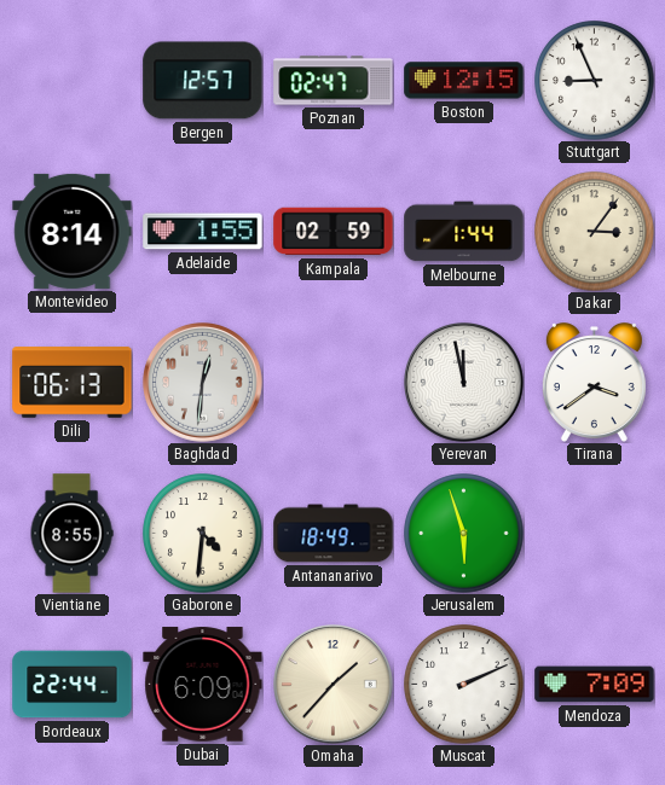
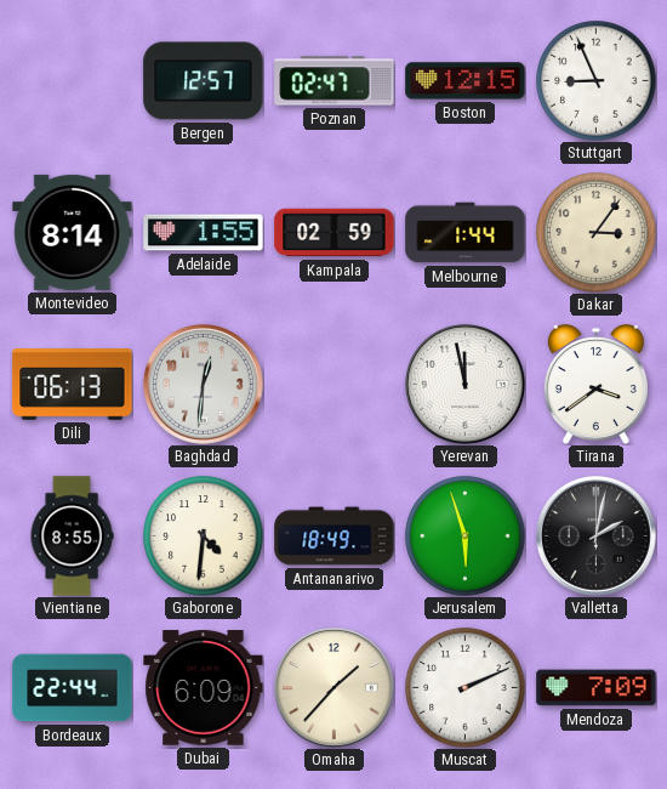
Valletta: none -> 2:02
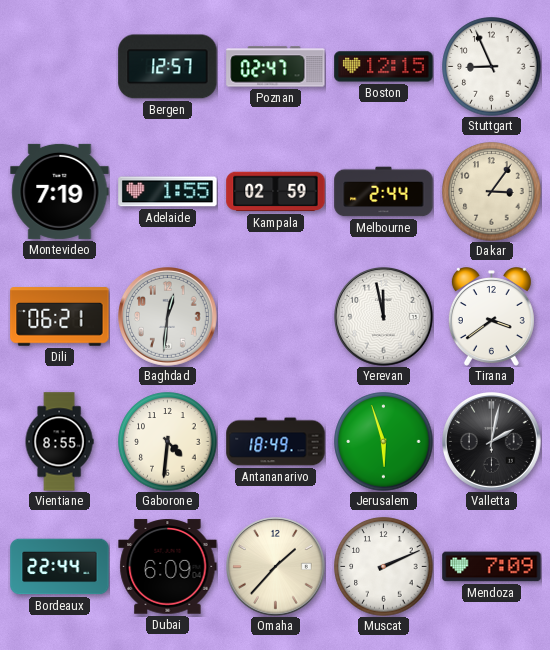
Montevideo: 8:14 -> 7:19
Melbourne: 1:44 -> 2:44
Dili: 06:13 -> 06:21
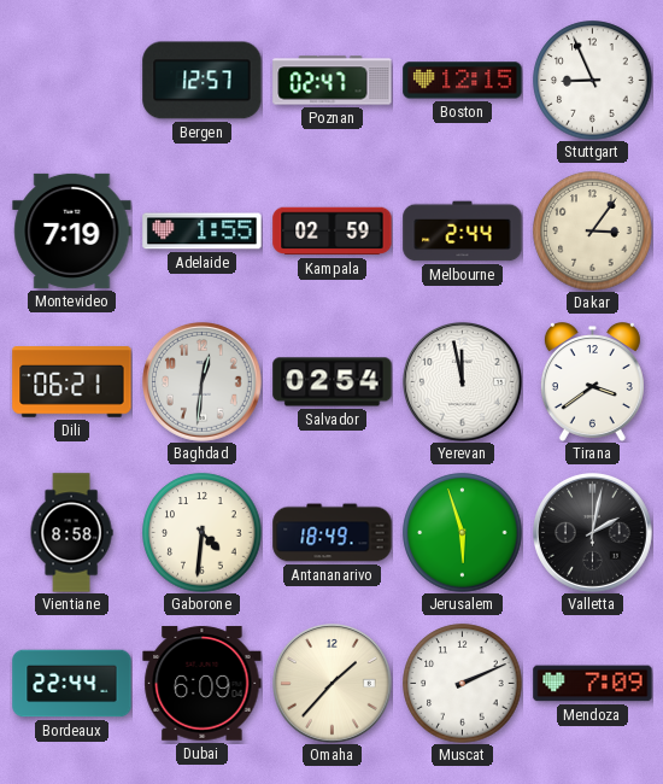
Salvador: none -> 02:54
Vientiane: 8:55 -> 8:58
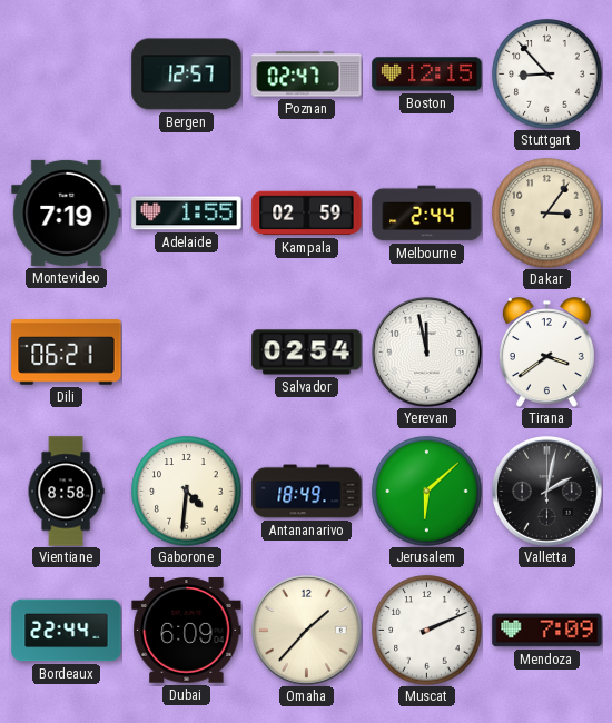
Stuttgart: 8:56 -> 8:53
Baghdad: 12:31 -> none
Jerusalem: 5:57 -> 6:08
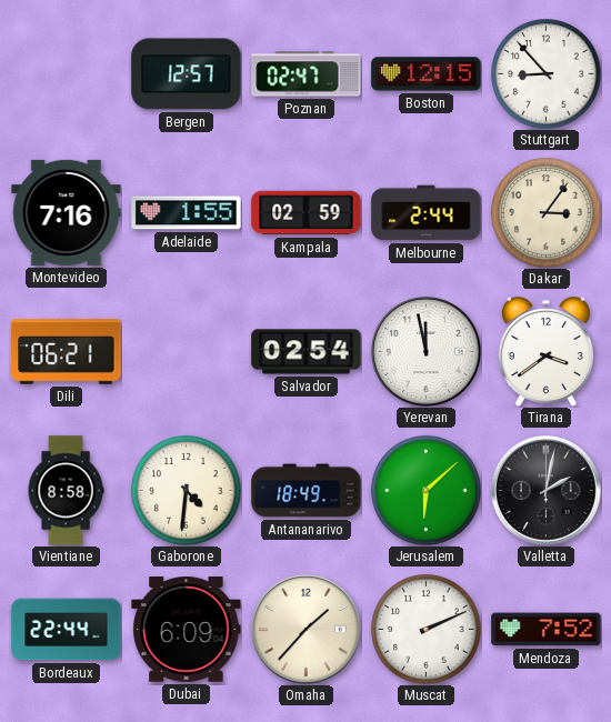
Montevideo: 7:19 -> 7:16
Mendoza: 7:09 -> 7:52
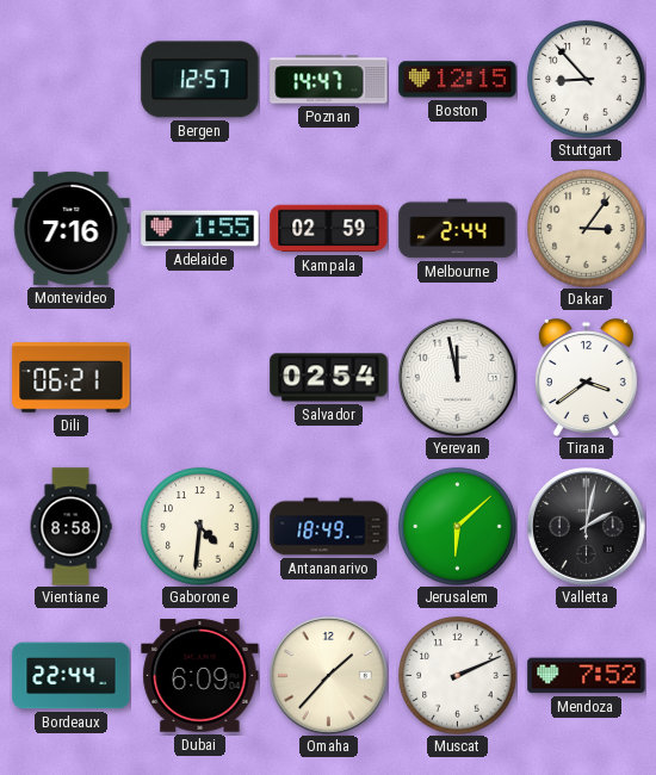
Poznan: 02:47 -> 14:47
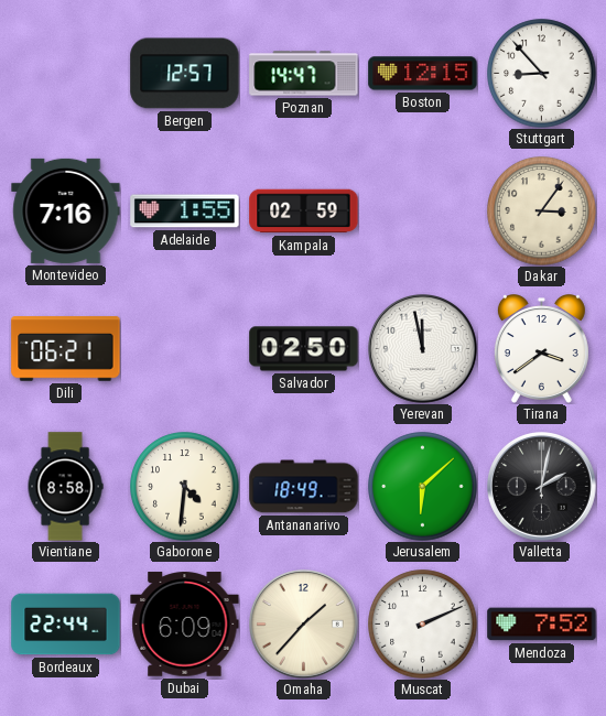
Melbourne: 2:44 -> none
Salvador: 02:54 -> 02:50
